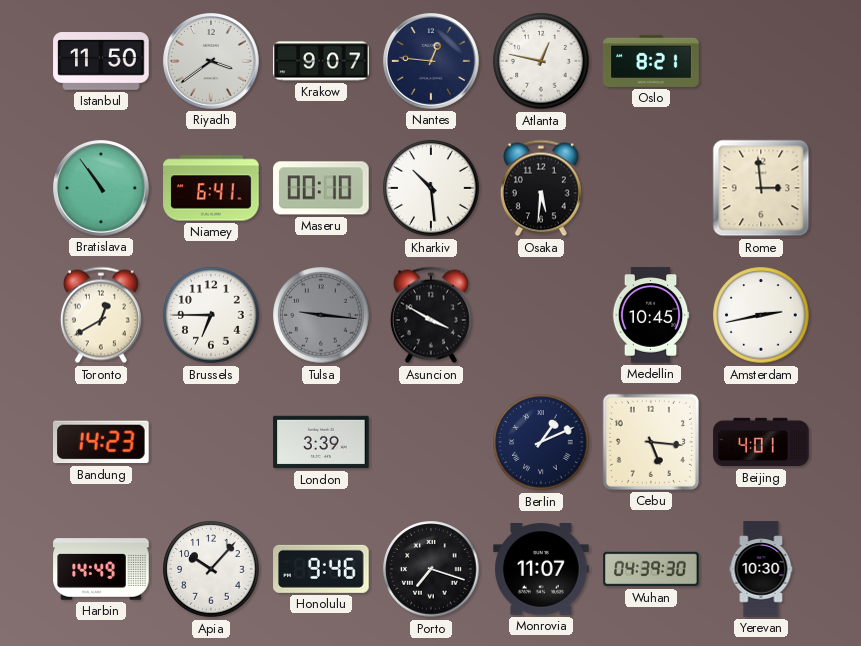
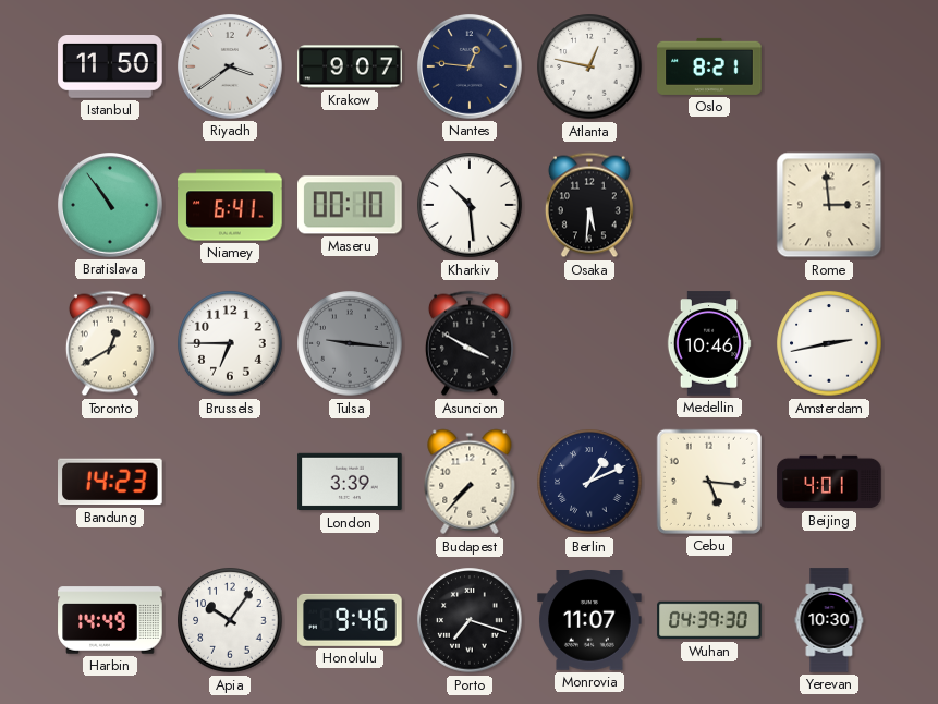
Medellin: 10:45 -> 10:46
Budapest: none -> 7:37
Apia: 10:07 -> 10:06
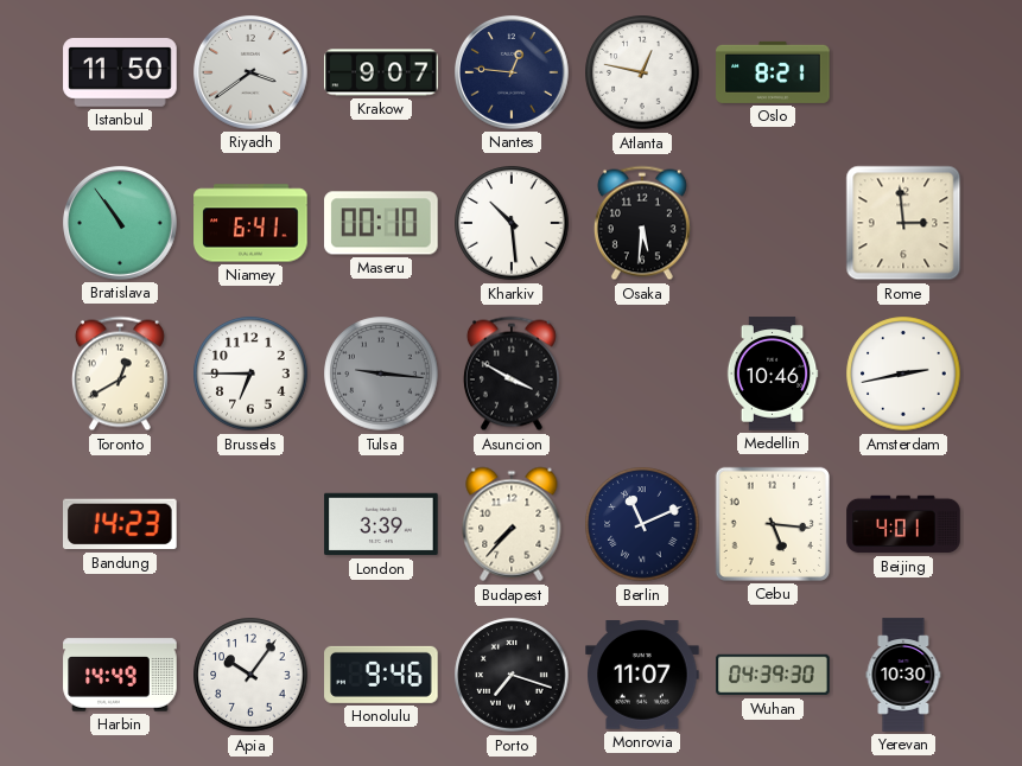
Berlin: 1:11 -> 11:11
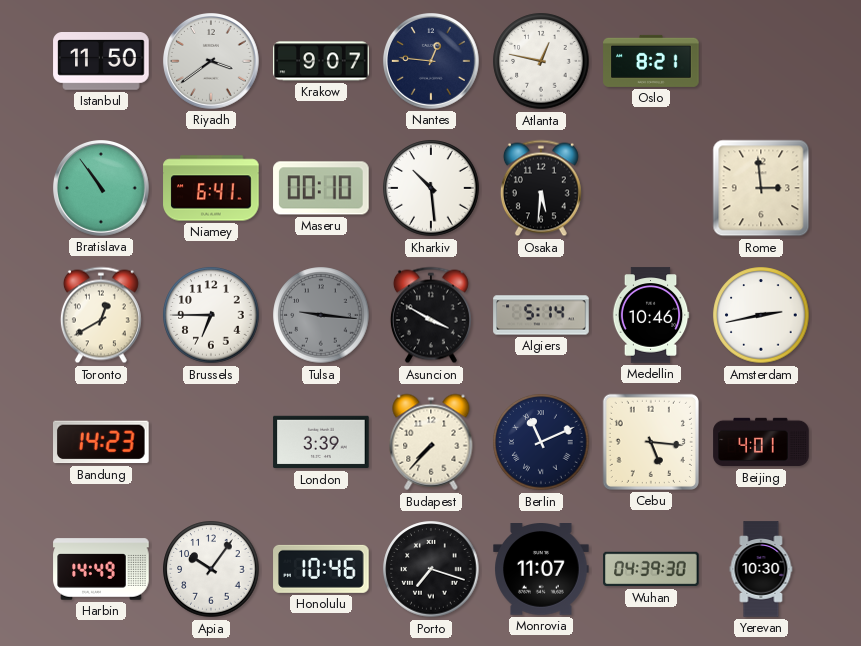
Algiers: none -> 5:14
Honolulu: 9:46 -> 10:46
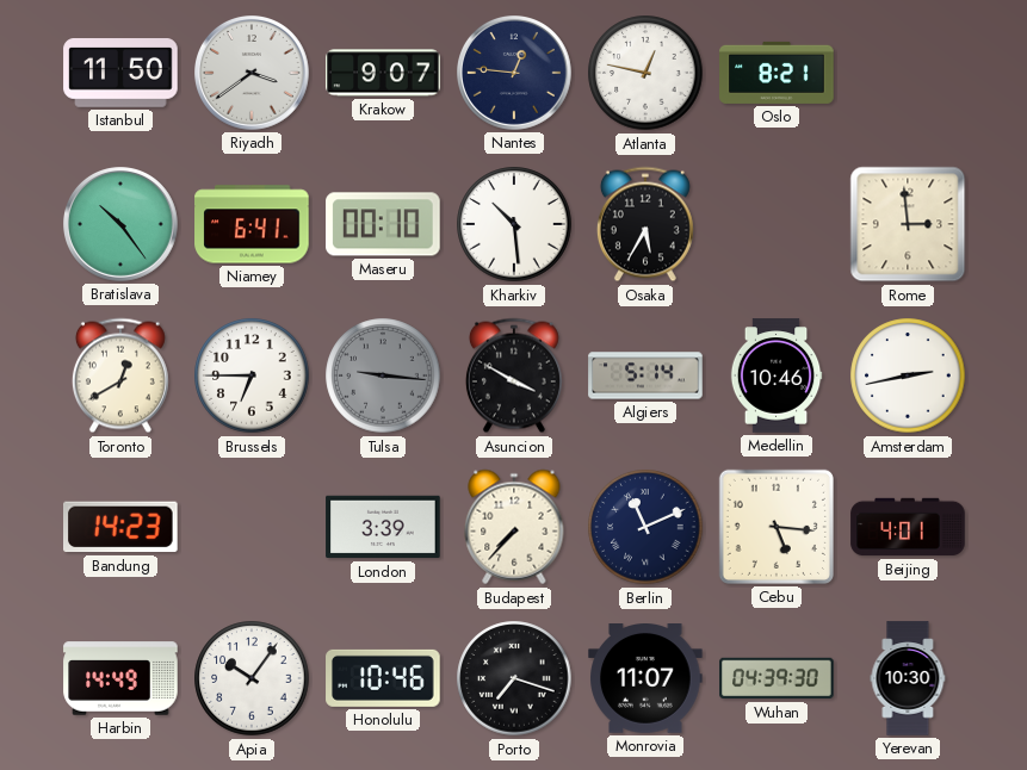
Bratislava: 10:54 -> 10:24
Osaka: 5:31 -> 5:35
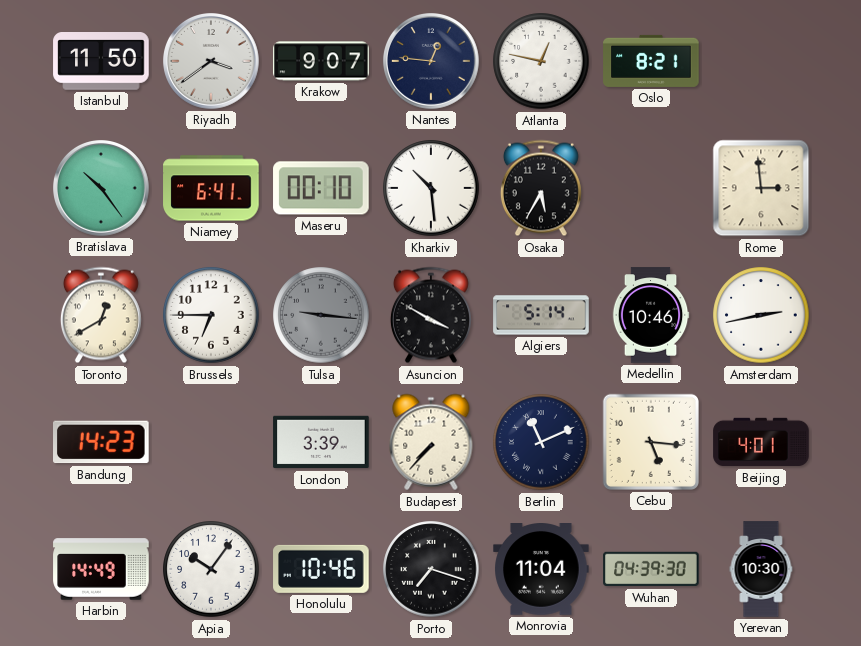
Monrovia: 11:07 -> 11:04
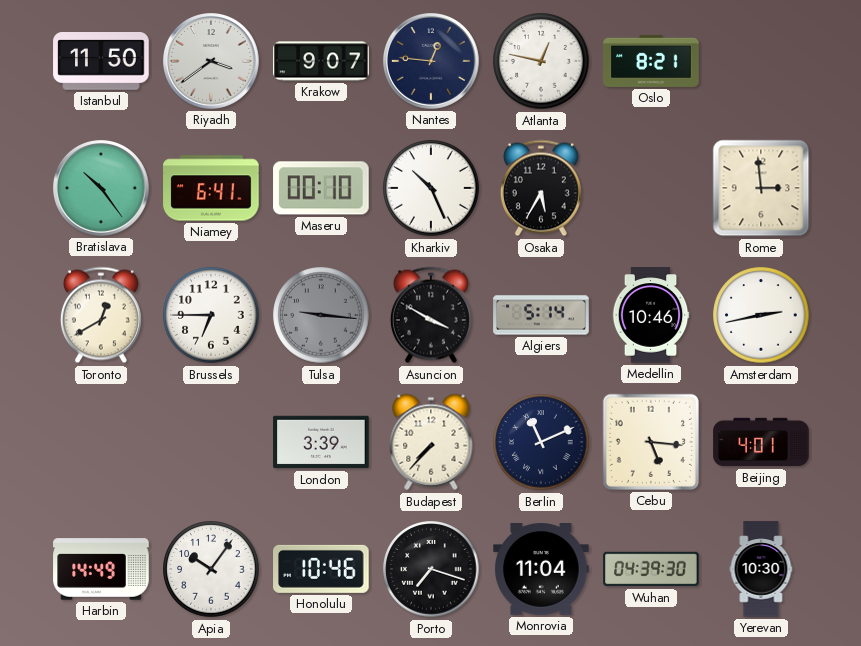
Kharkiv: 10:29 -> 10:26
Bandung: 14:23 -> none
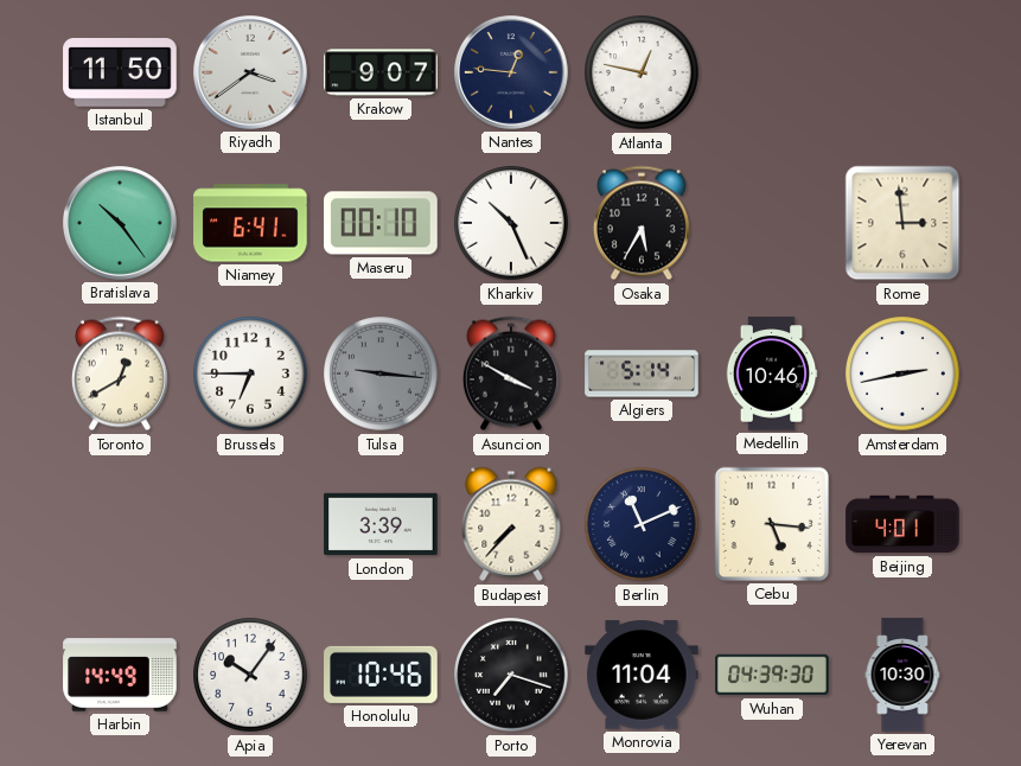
Oslo: 8:21 -> none
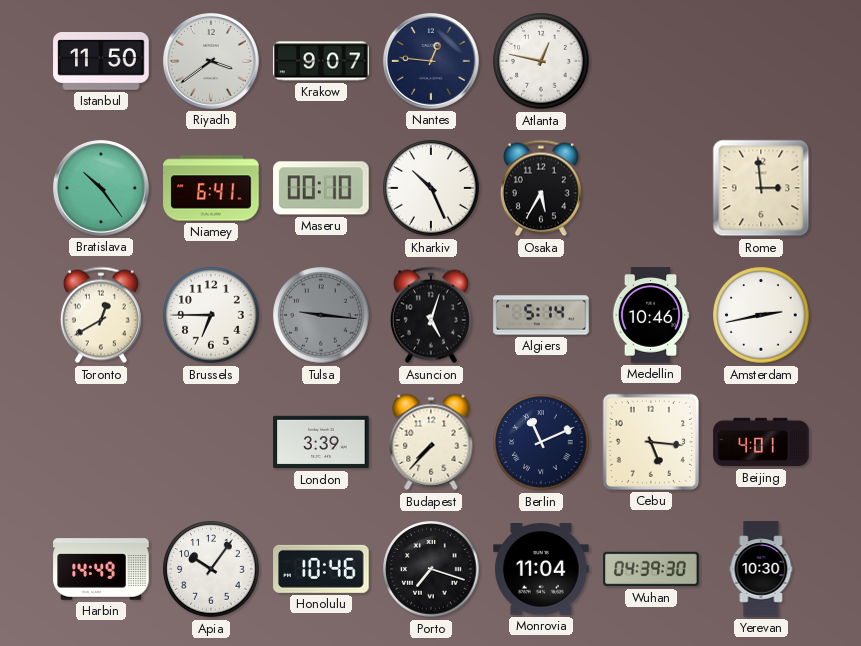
Asuncion: 3:50 -> 5:03
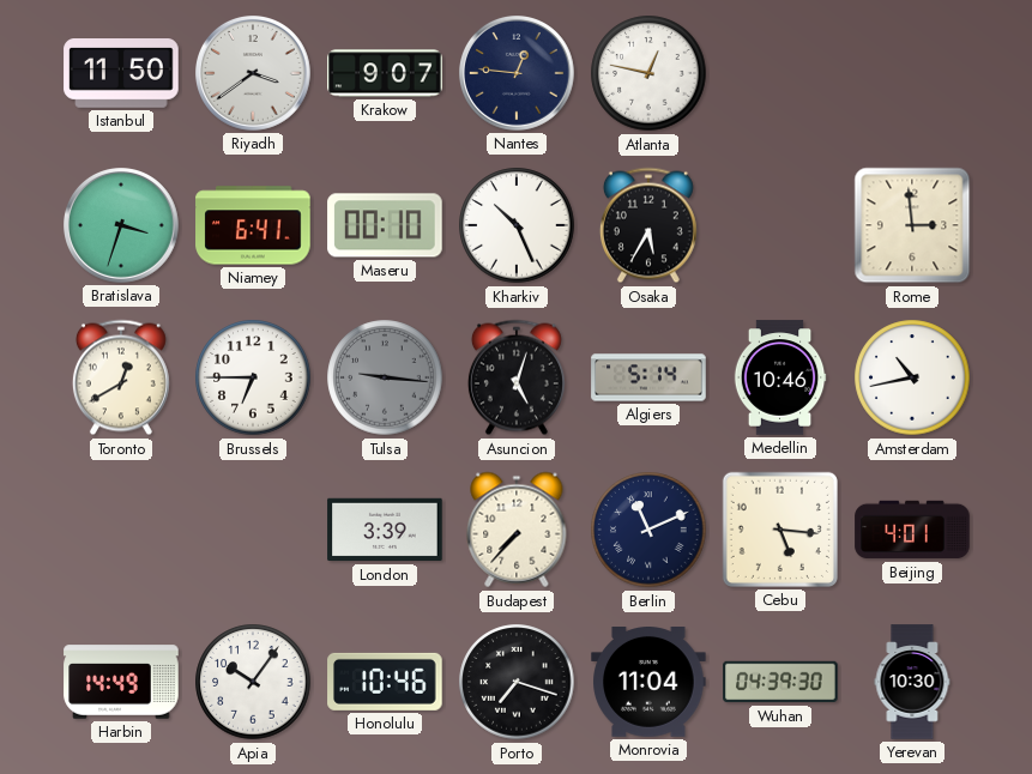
Bratislava: 10:24 -> 3:33
Amsterdam: 2:43 -> 10:43
